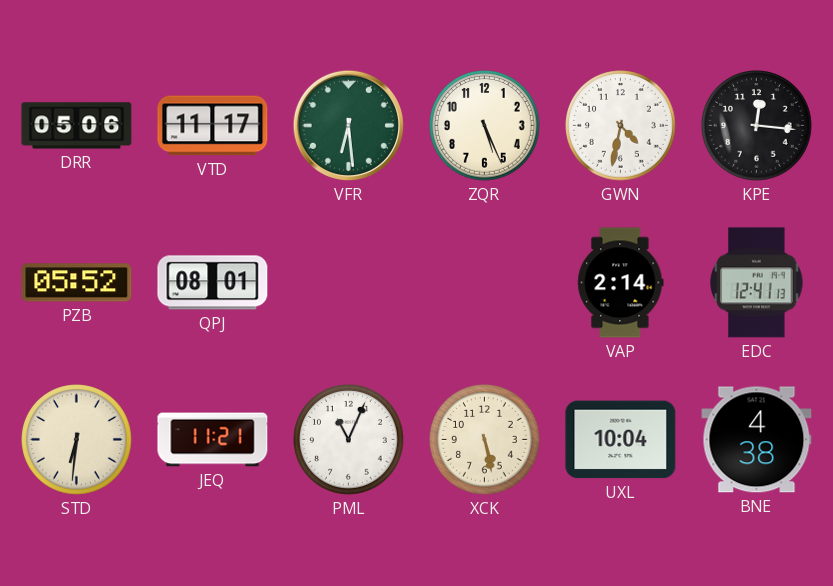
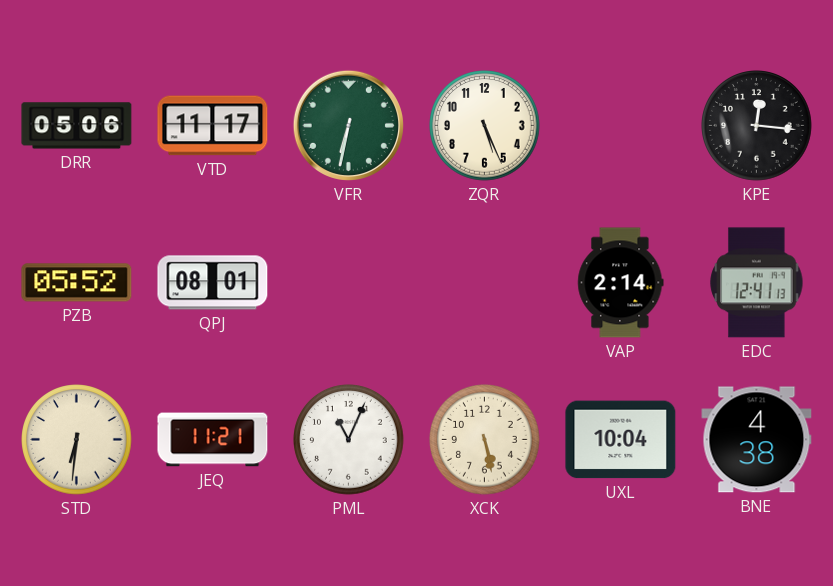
VFR: 6:29 -> 6:32
GWN: 4:32 -> none
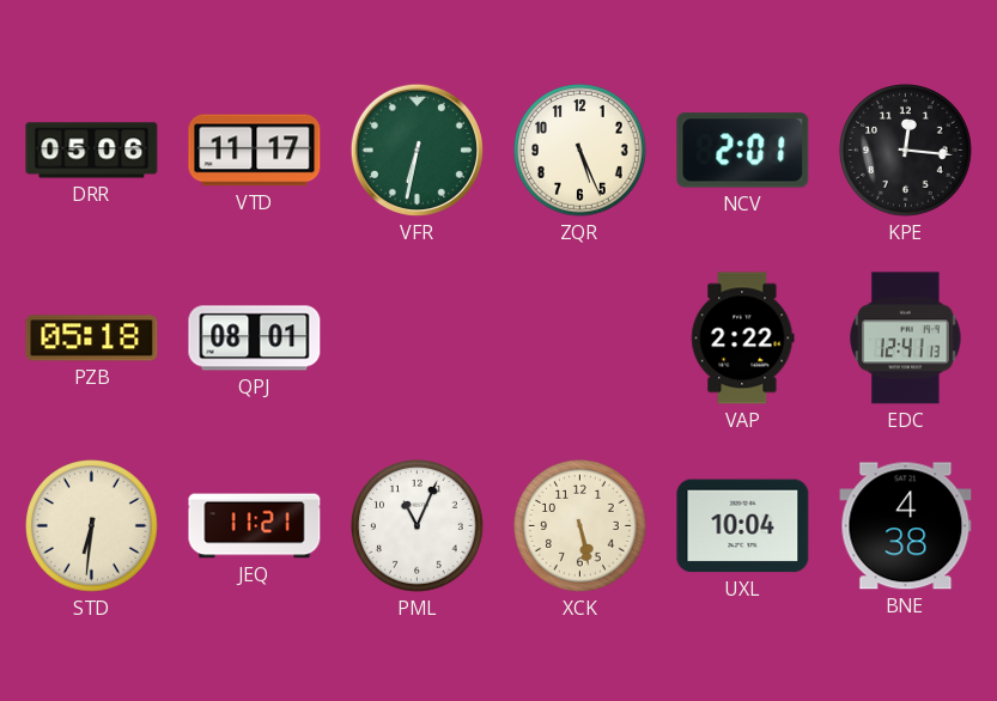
NCV: none -> 2:01
PZB: 05:52 -> 05:18
VAP: 2:14 -> 2:22
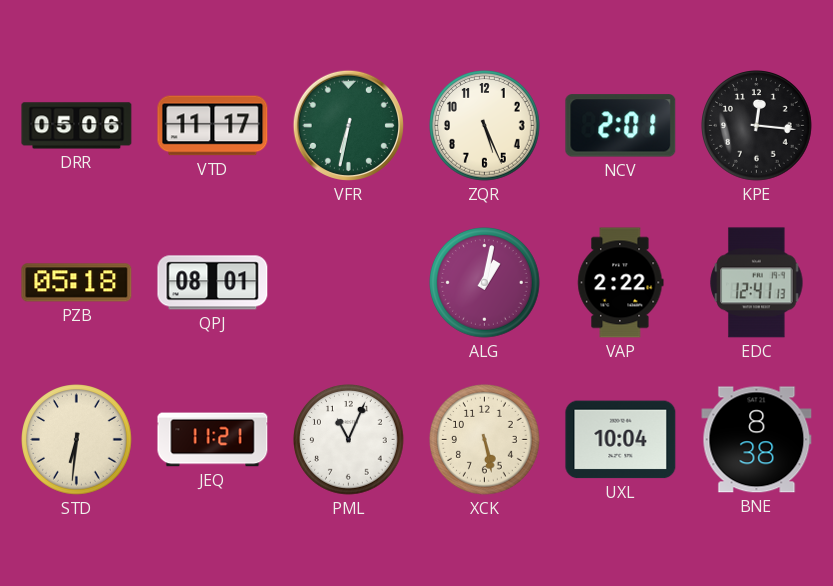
ALG: none -> 1:02
BNE: 4:38 -> 8:38
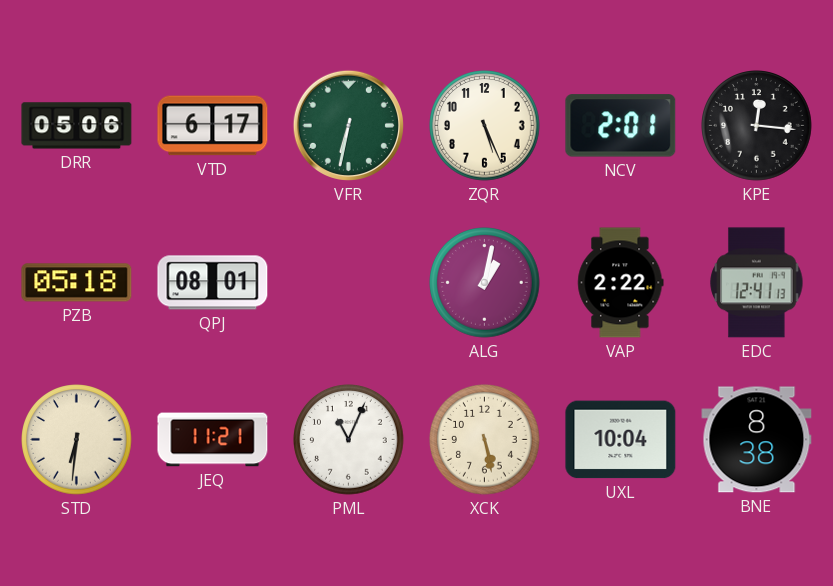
VTD: 11:17 -> 6:17
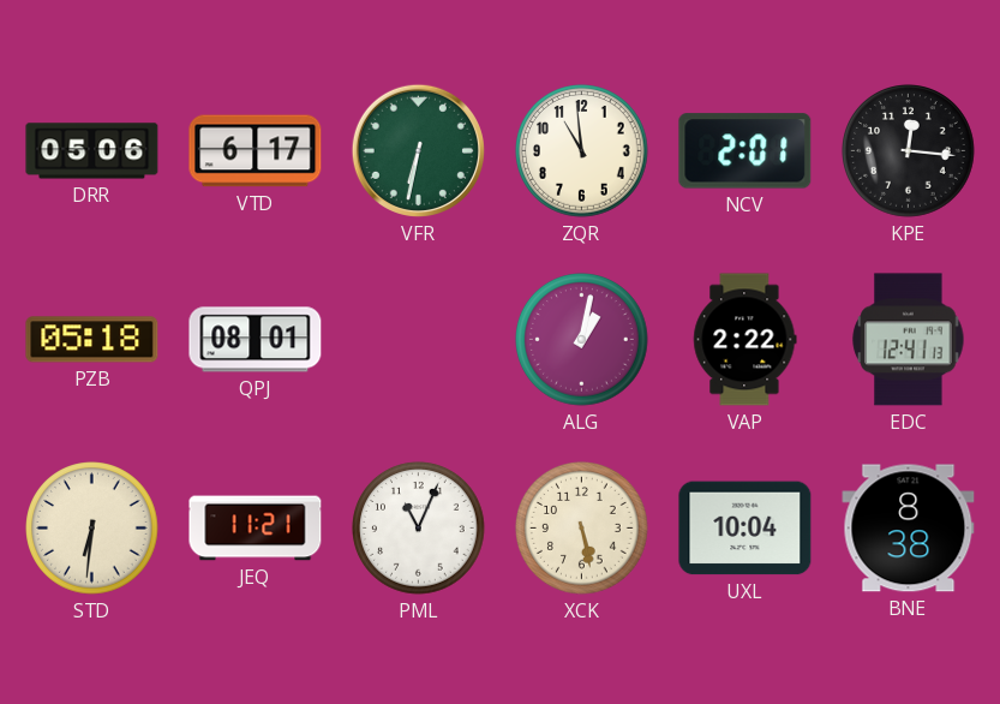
ZQR: 5:26 -> 10:59
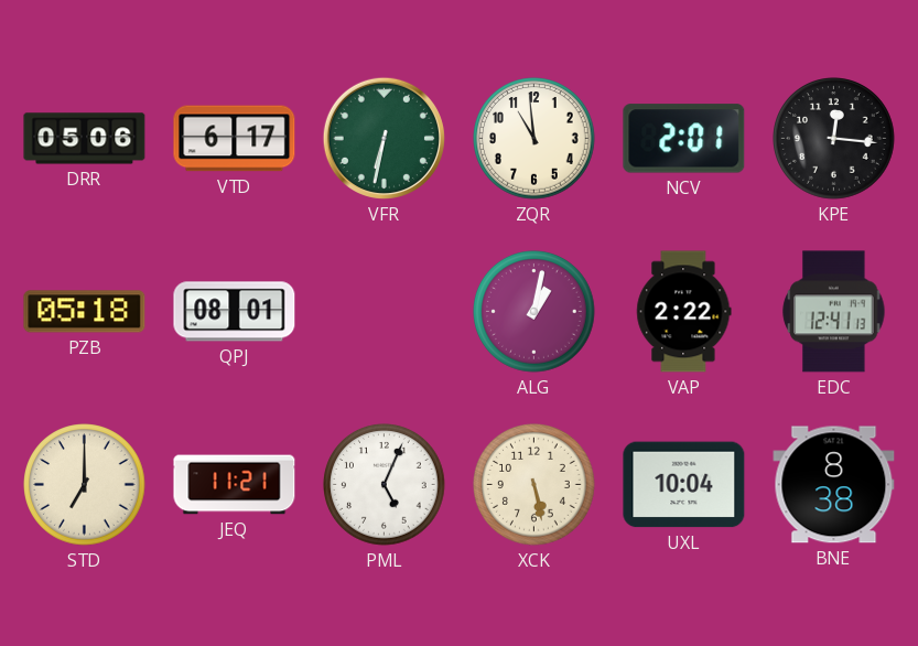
STD: 6:31 -> 7:00
PML: 11:04 -> 5:04
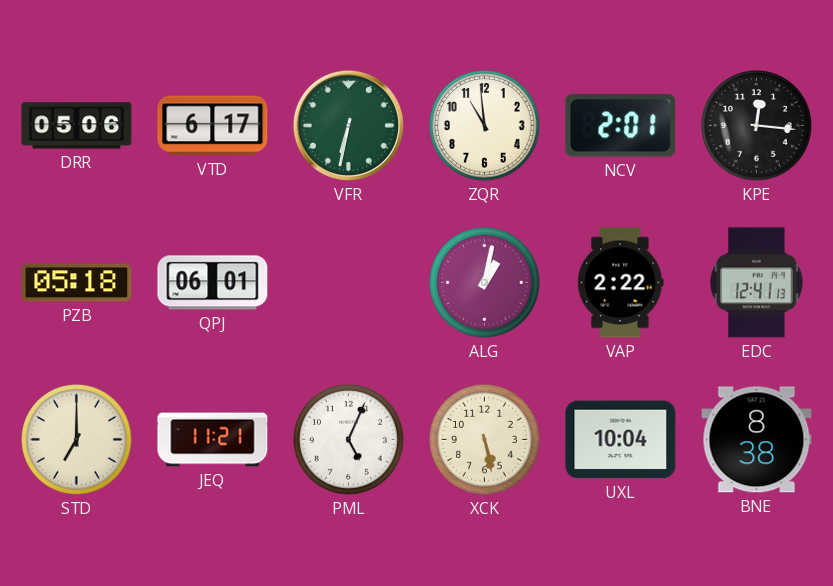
QPJ: 08:01 -> 06:01
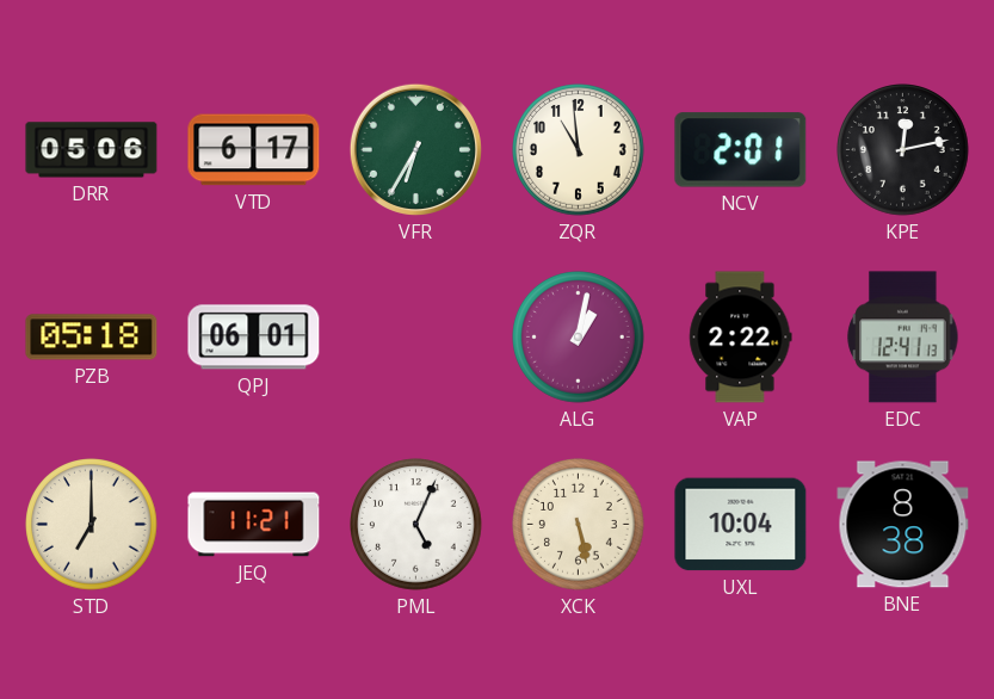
VFR: 6:32 -> 6:35
KPE: 12:16 -> 12:13
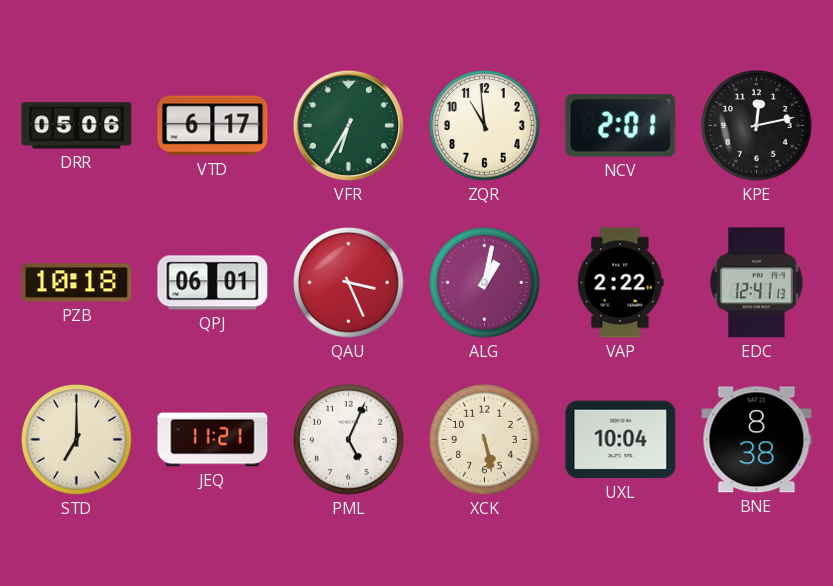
PZB: 05:18 -> 10:18
QAU: none -> 3:26
